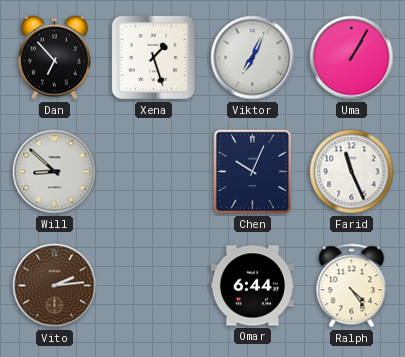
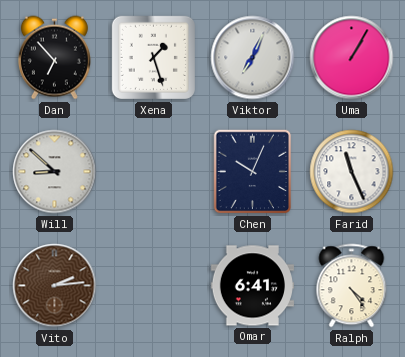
Omar: 6:44 -> 6:41
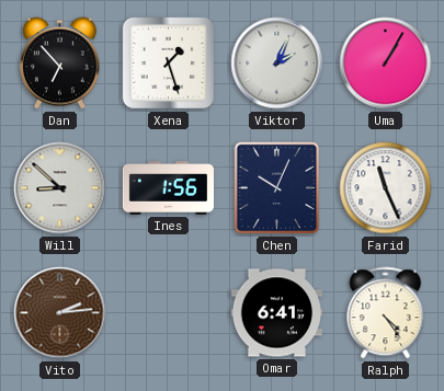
Viktor: 7:04 -> 2:04
Ines: none -> 1:56
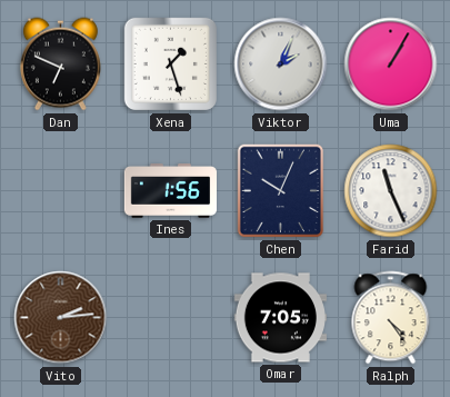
Dan: 6:53 -> 6:49
Will: 8:52 -> none
Omar: 6:41 -> 7:05
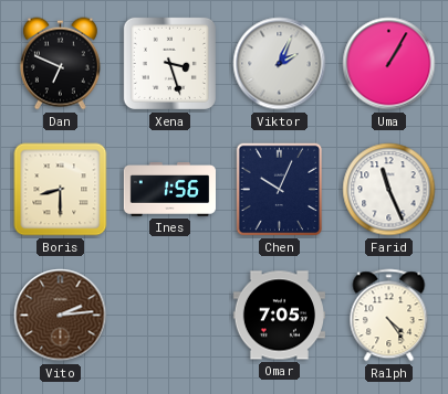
Xena: 1:27 -> 3:27
Boris: none -> 8:30
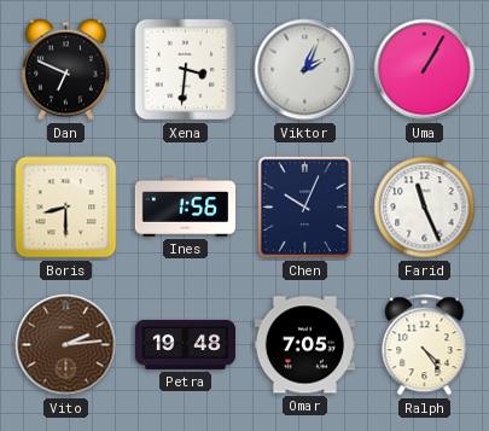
Xena: 3:27 -> 3:31
Petra: none -> 19:48
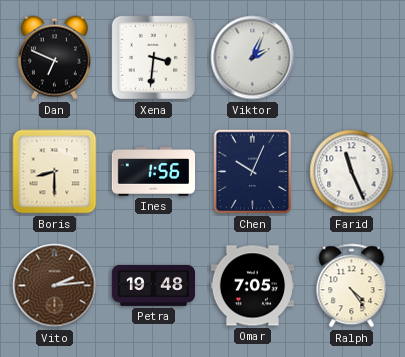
Uma: 1:05 -> none
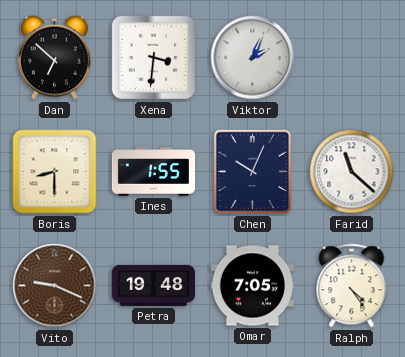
Dan: 6:49 -> 6:52
Ines: 1:56 -> 1:55
Farid: 11:26 -> 11:22
Vito: 2:14 -> 9:19
